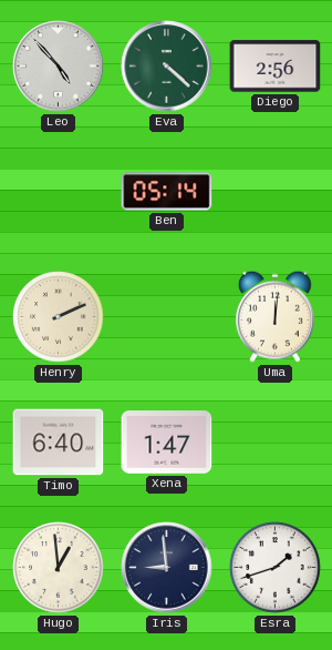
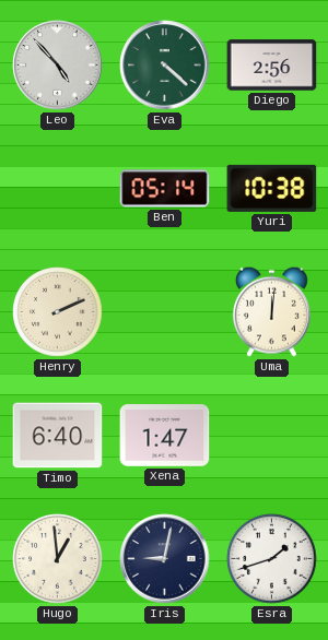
Yuri: none -> 10:38
Iris: 8:59 -> 9:02
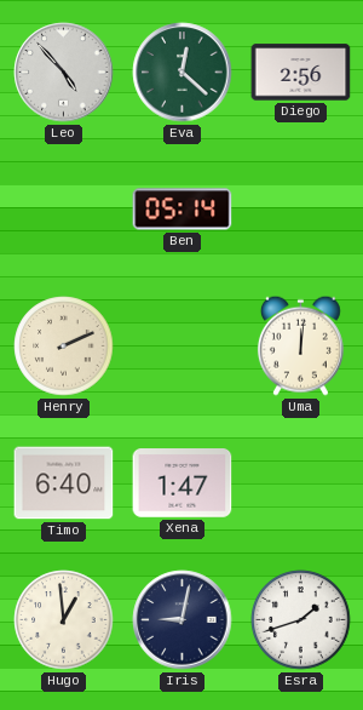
Eva: 4:22 -> 12:22
Yuri: 10:38 -> none
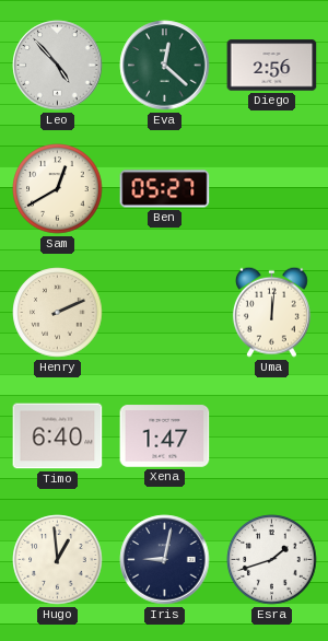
Sam: none -> 12:40
Ben: 05:14 -> 05:27
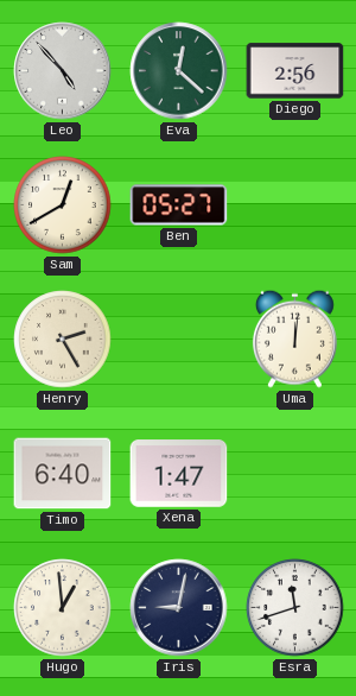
Henry: 2:11 -> 2:25
Esra: 1:42 -> 11:42
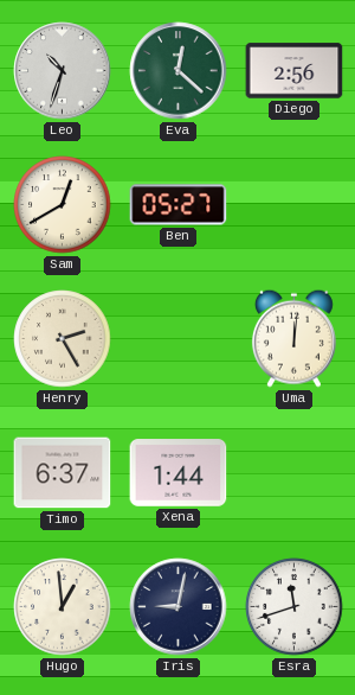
Leo: 4:53 -> 10:33
Timo: 6:40 -> 6:37
Xena: 1:47 -> 1:44
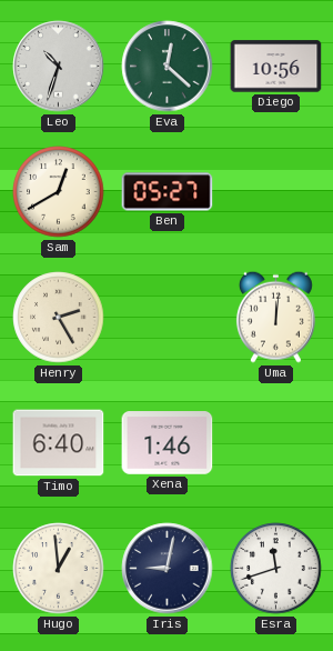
Diego: 2:56 -> 10:56
Timo: 6:37 -> 6:40
Xena: 1:44 -> 1:46
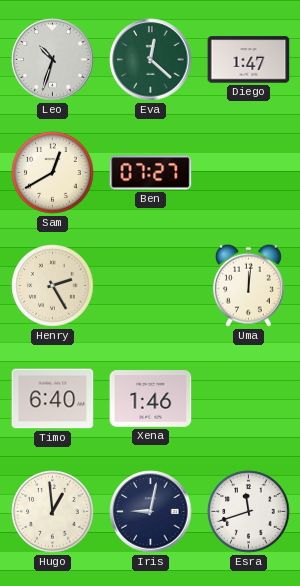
Diego: 10:56 -> 1:47
Ben: 05:27 -> 07:27
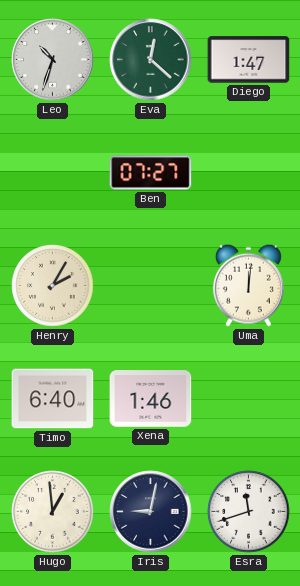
Sam: 12:40 -> none
Henry: 2:25 -> 2:05
